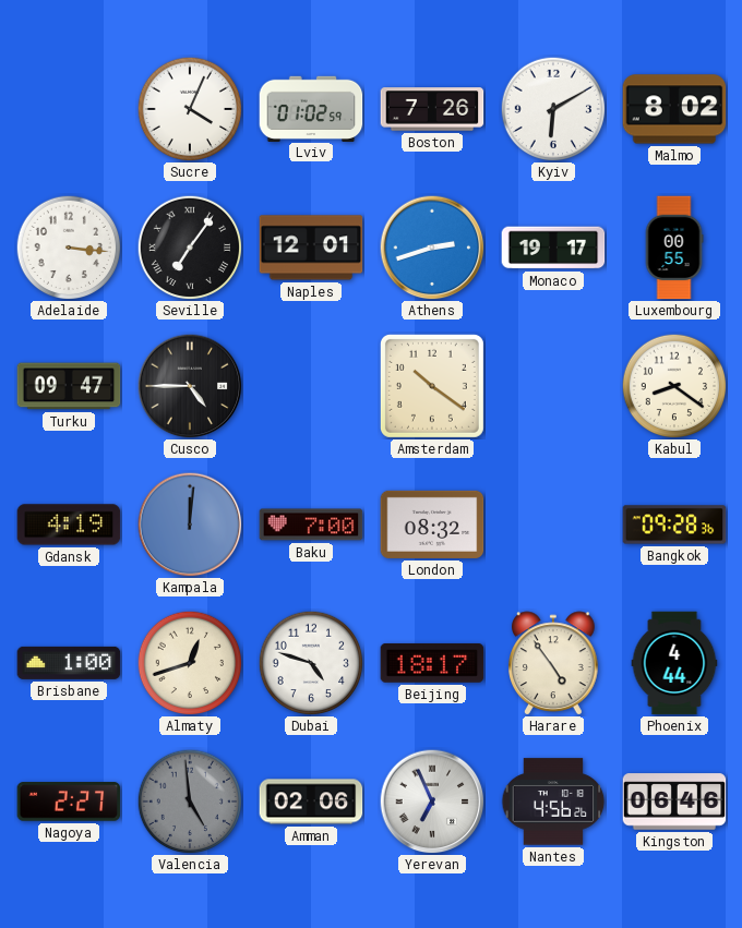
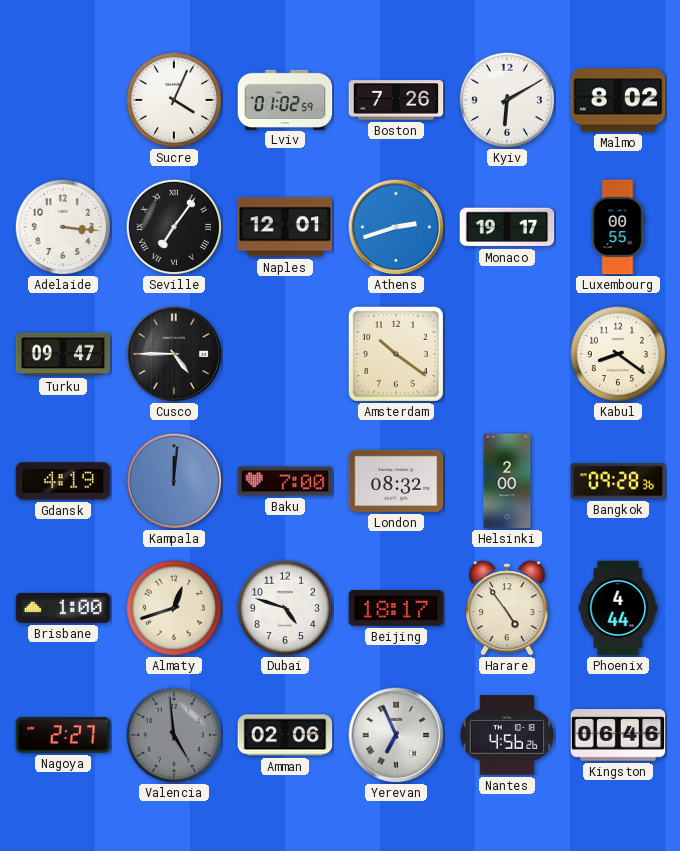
Helsinki: none -> 2:00
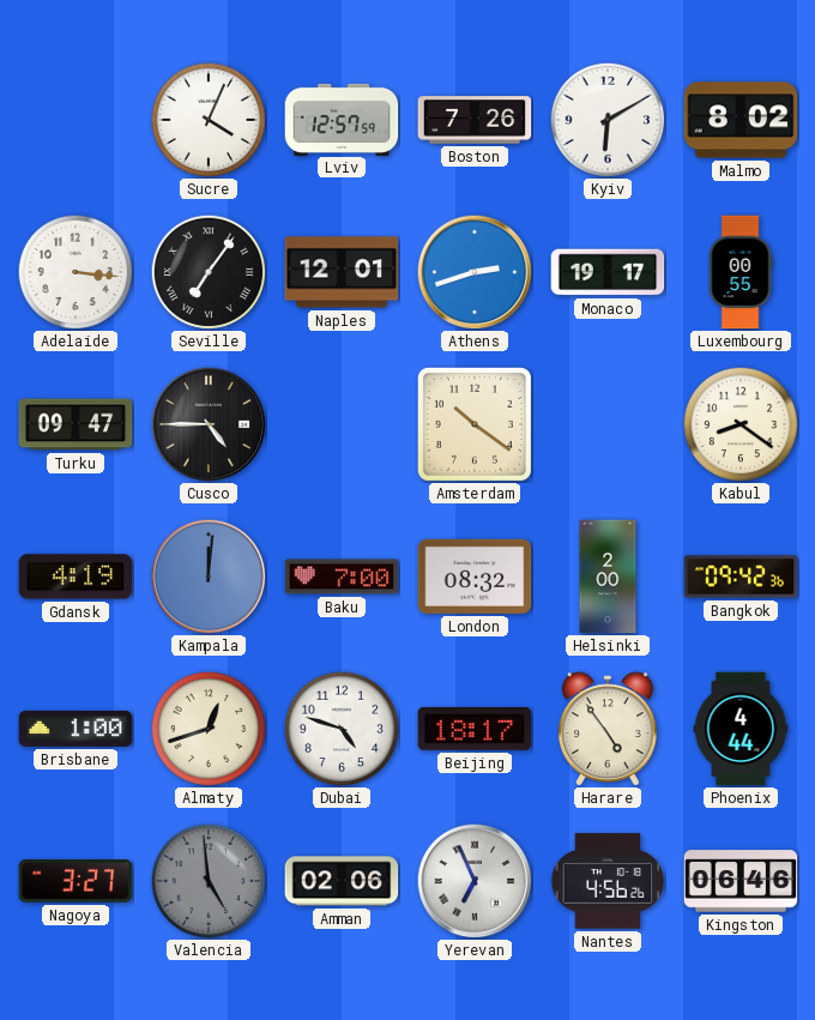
Lviv: 01:02 -> 12:57
Bangkok: 09:28 -> 09:42
Nagoya: 2:27 -> 3:27
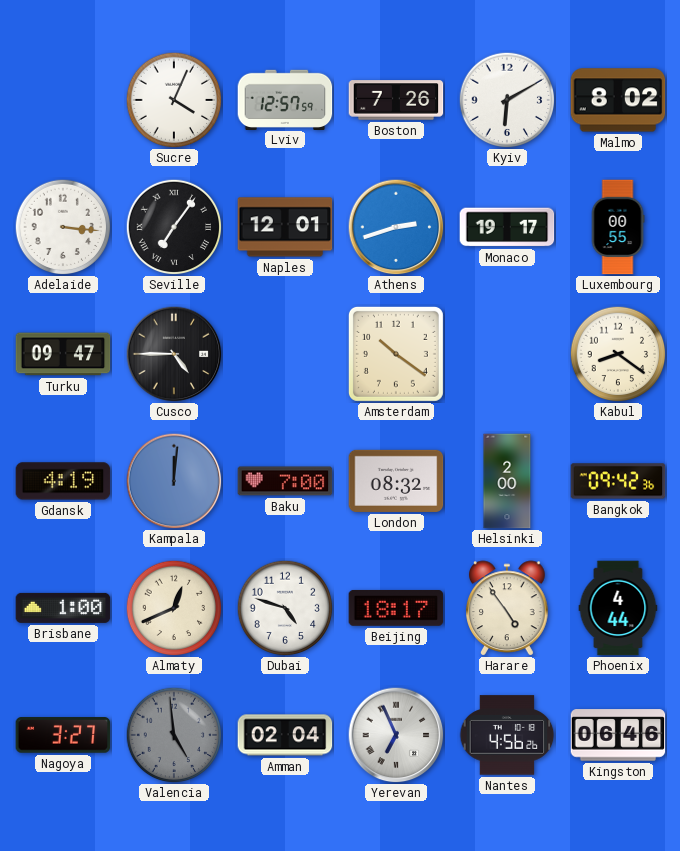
Almaty: 12:42 -> 12:41
Amman: 02:06 -> 02:04
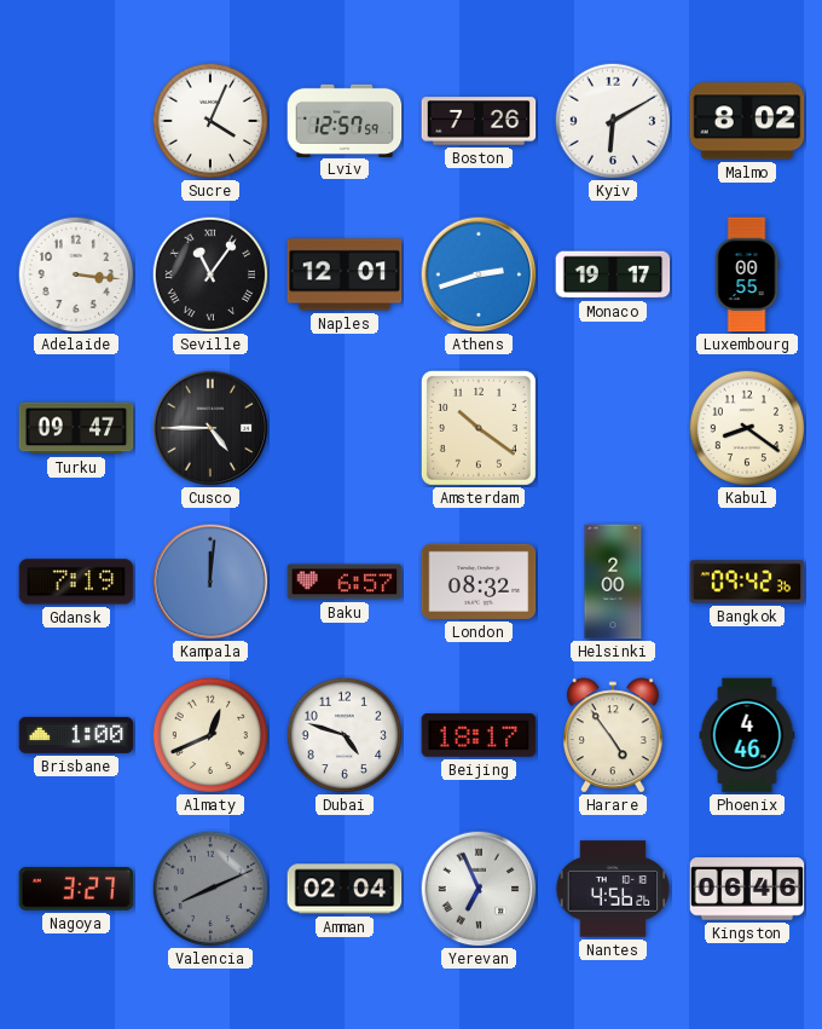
Seville: 7:06 -> 11:06
Gdansk: 4:19 -> 7:19
Baku: 7:00 -> 6:57
Phoenix: 4:44 -> 4:46
Valencia: 4:59 -> 8:11
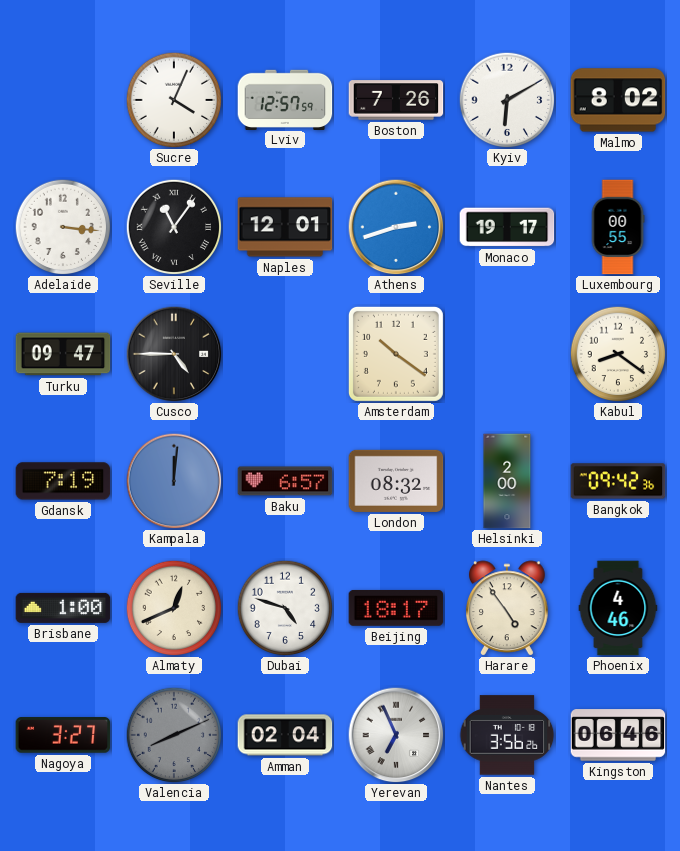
Nantes: 4:56 -> 3:56
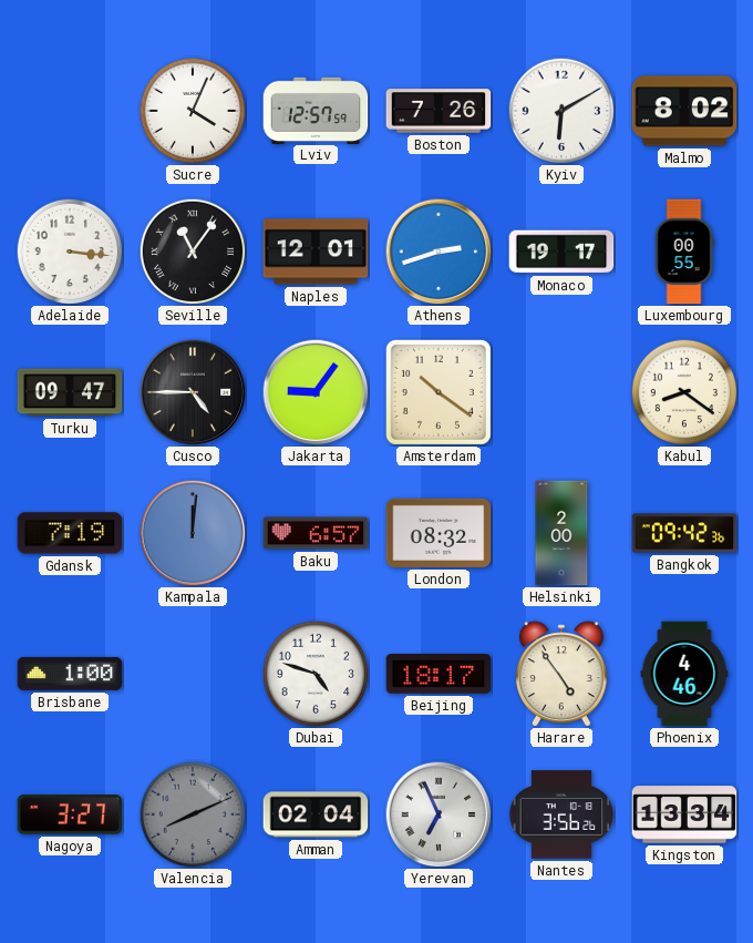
Jakarta: none -> 9:06
Almaty: 12:41 -> none
Kingston: 06:46 -> 13:34
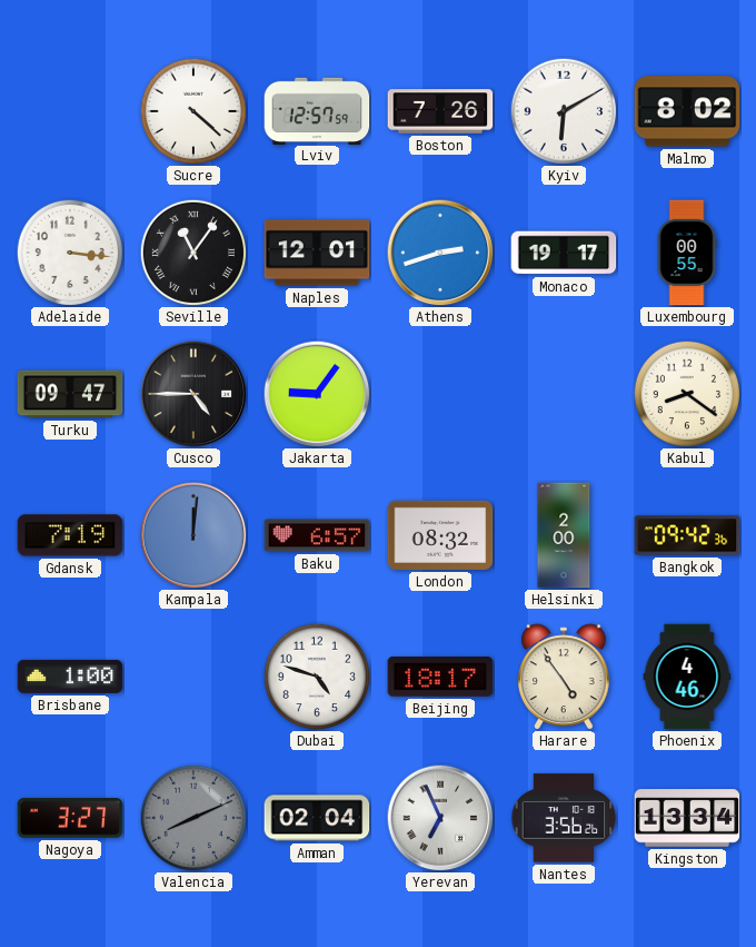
Sucre: 4:04 -> 4:22
Amsterdam: 10:21 -> none
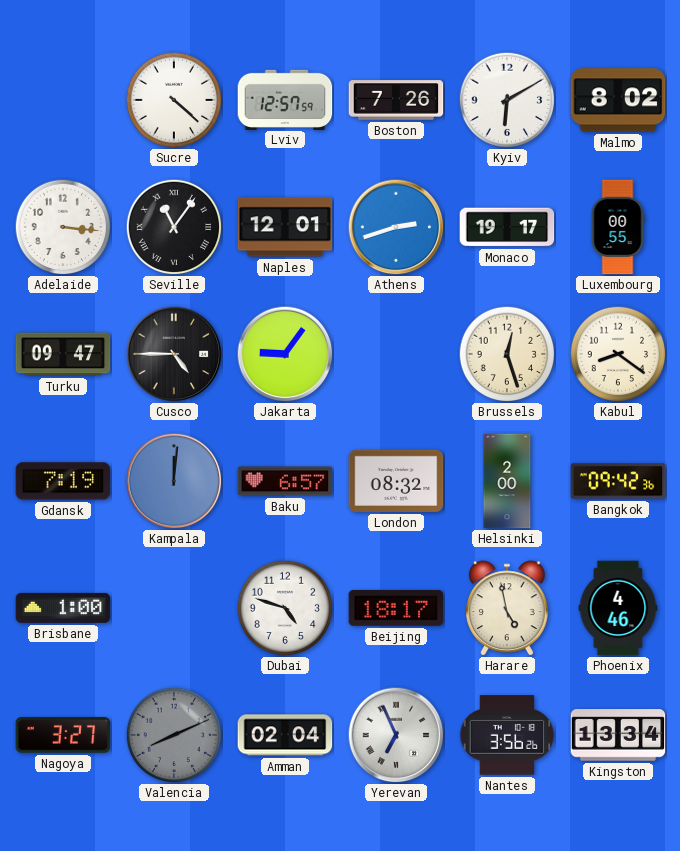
Brussels: none -> 12:27
Harare: 4:54 -> 4:58
